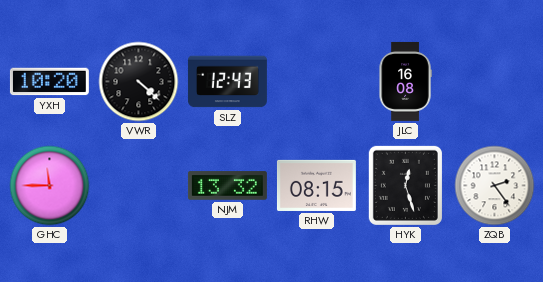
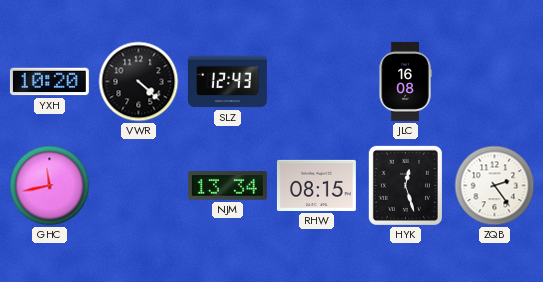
GHC: 11:45 -> 11:43
NJM: 13:32 -> 13:34
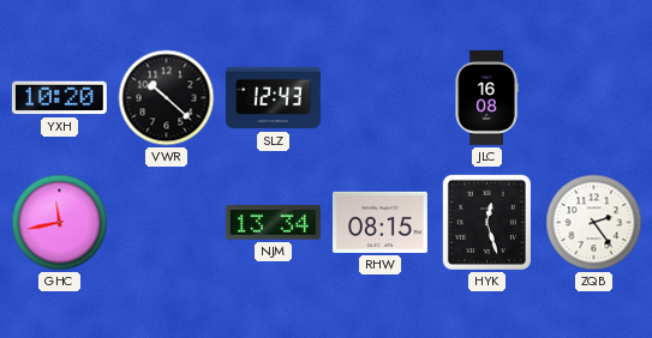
VWR: 4:22 -> 10:22
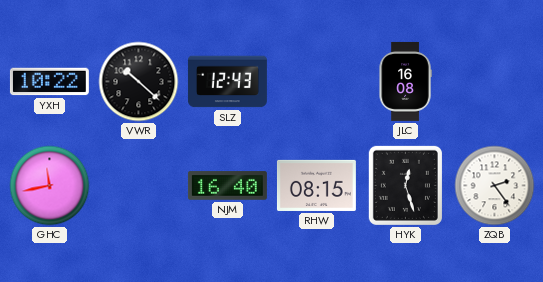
YXH: 10:20 -> 10:22
NJM: 13:34 -> 16:40
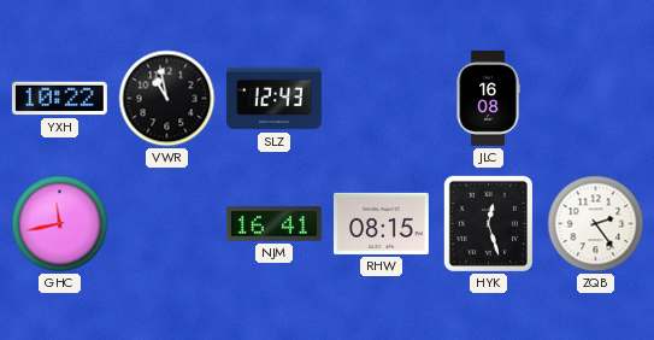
VWR: 10:22 -> 10:58
NJM: 16:40 -> 16:41
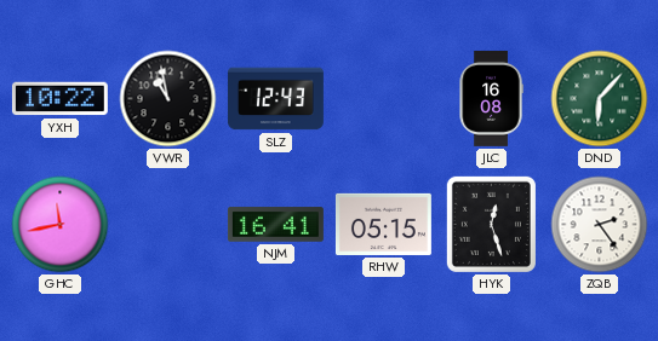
DND: none -> 6:07
RHW: 08:15 -> 05:15
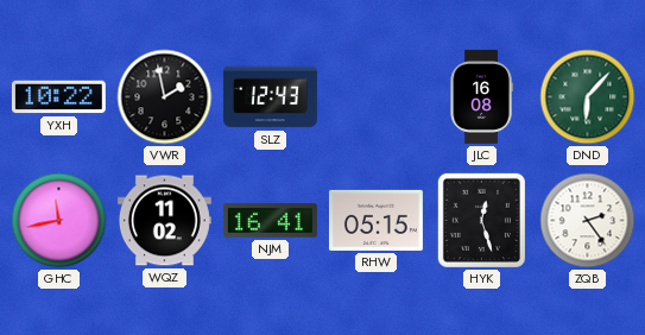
VWR: 10:58 -> 1:58
WQZ: none -> 11:02
